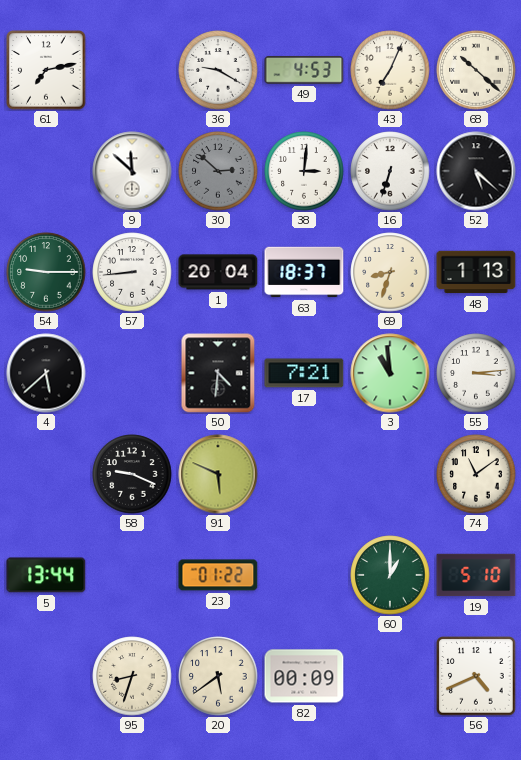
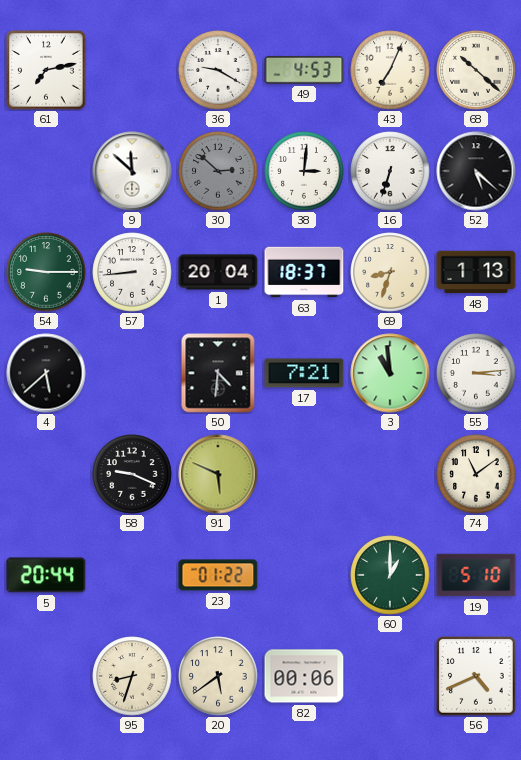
5: 13:44 -> 20:44
82: 00:09 -> 00:06
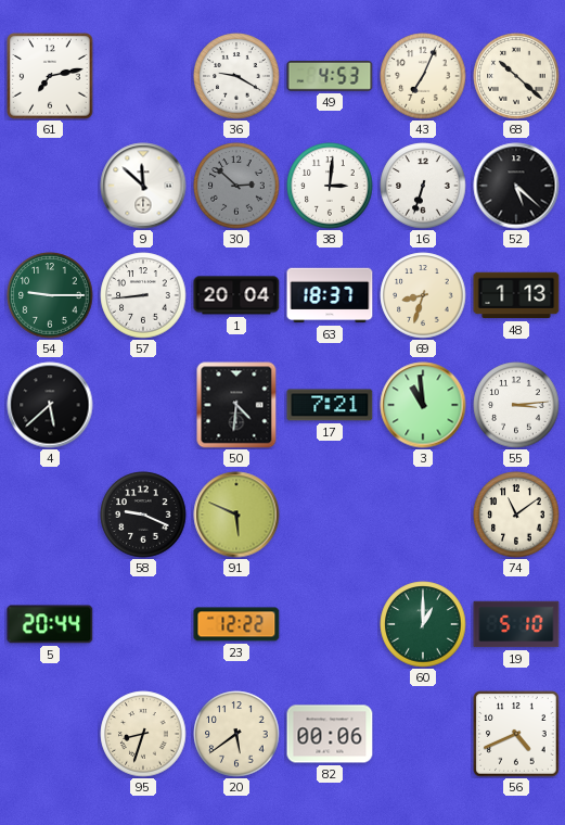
23: 01:22 -> 12:22
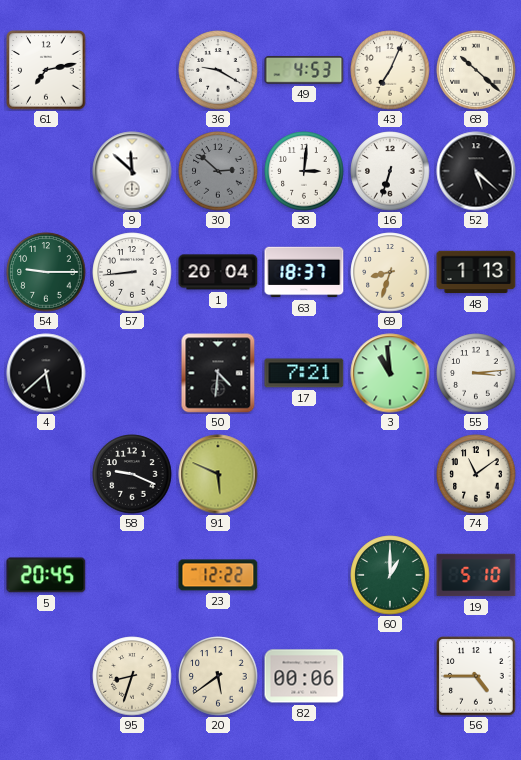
5: 20:44 -> 20:45
56: 4:41 -> 4:45
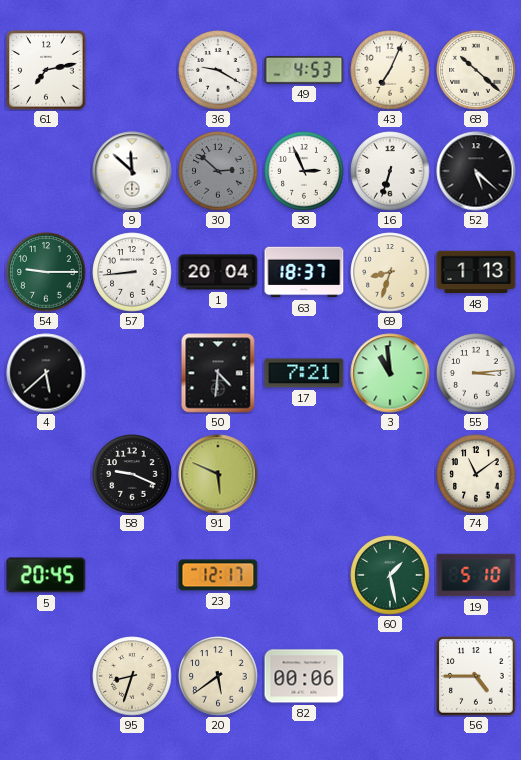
38: 3:01 -> 2:56
23: 12:22 -> 12:17
60: 1:00 -> 1:28
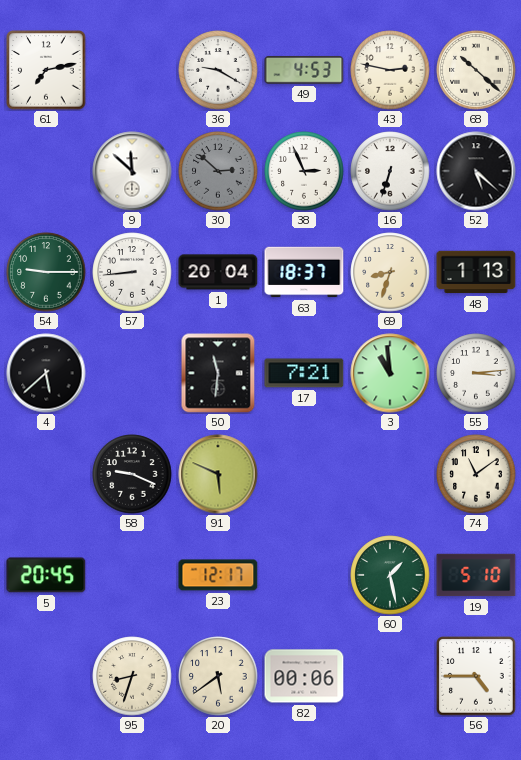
43: 7:04 -> 2:47
50: 4:31 -> 11:31
